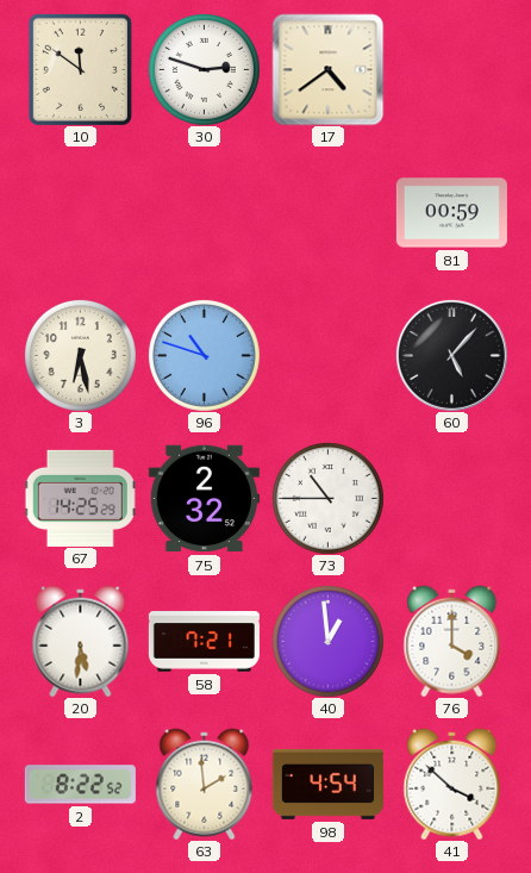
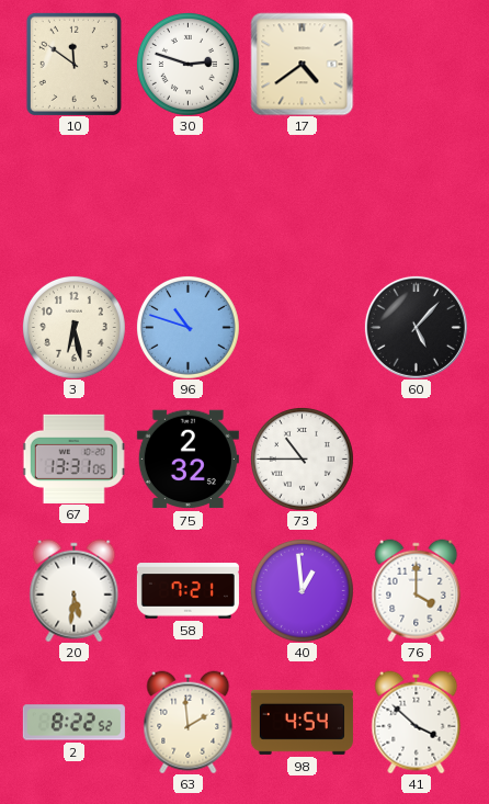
81: 00:59 -> none
67: 14:25 -> 13:31
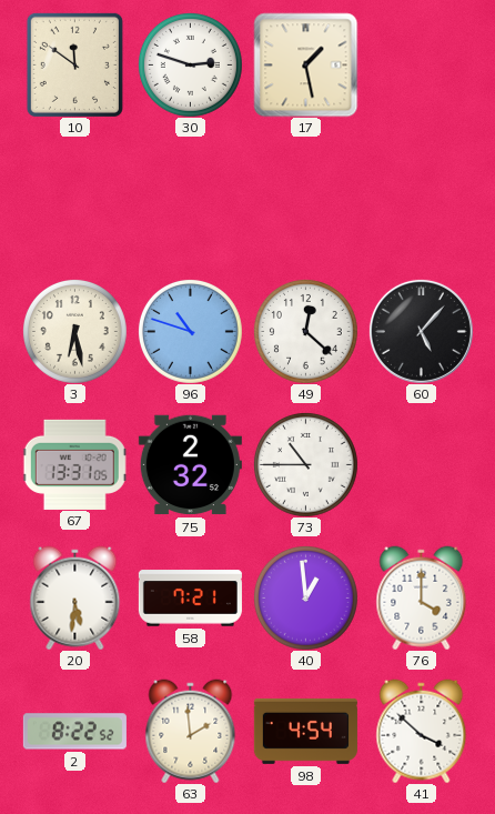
17: 4:39 -> 1:28
49: none -> 12:22
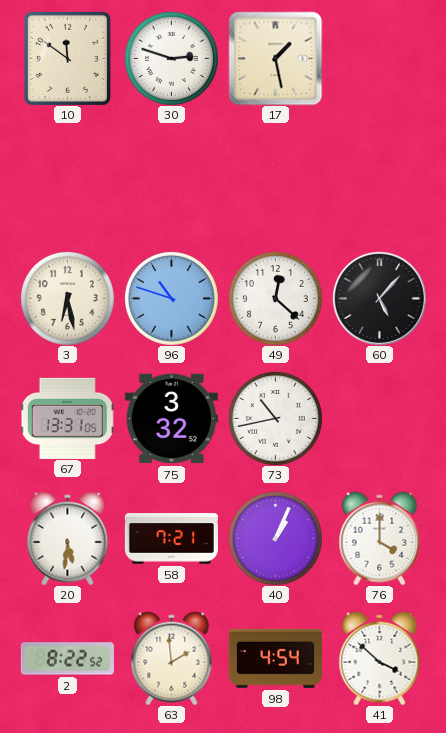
75: 2:32 -> 3:32
73: 10:45 -> 10:43
40: 12:59 -> 1:04
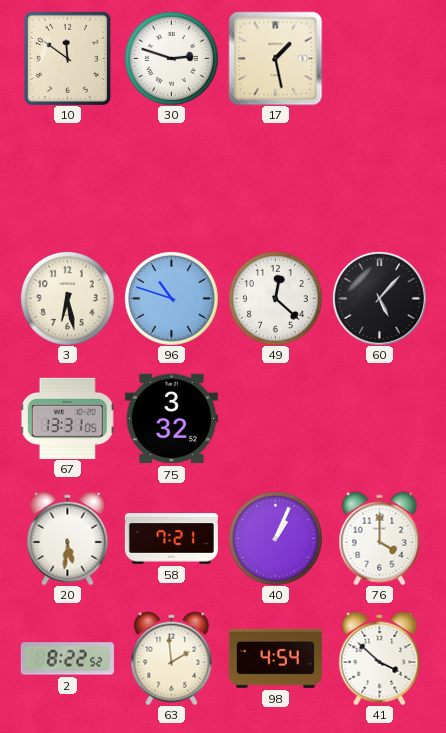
73: 10:43 -> none
